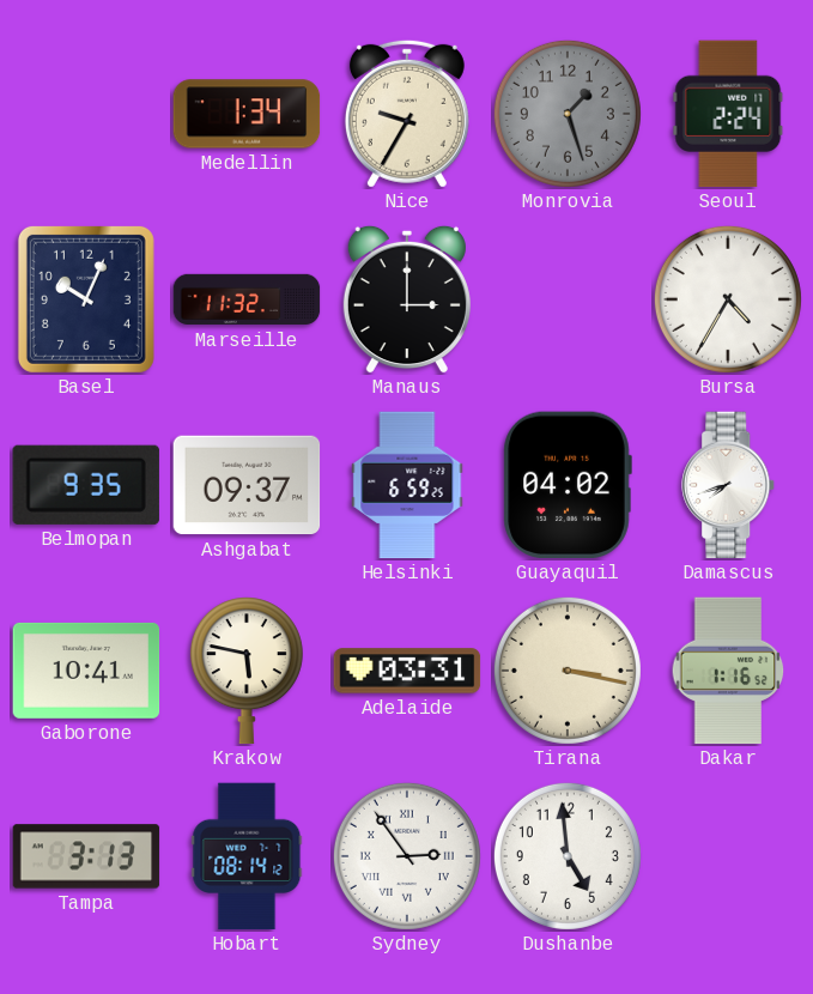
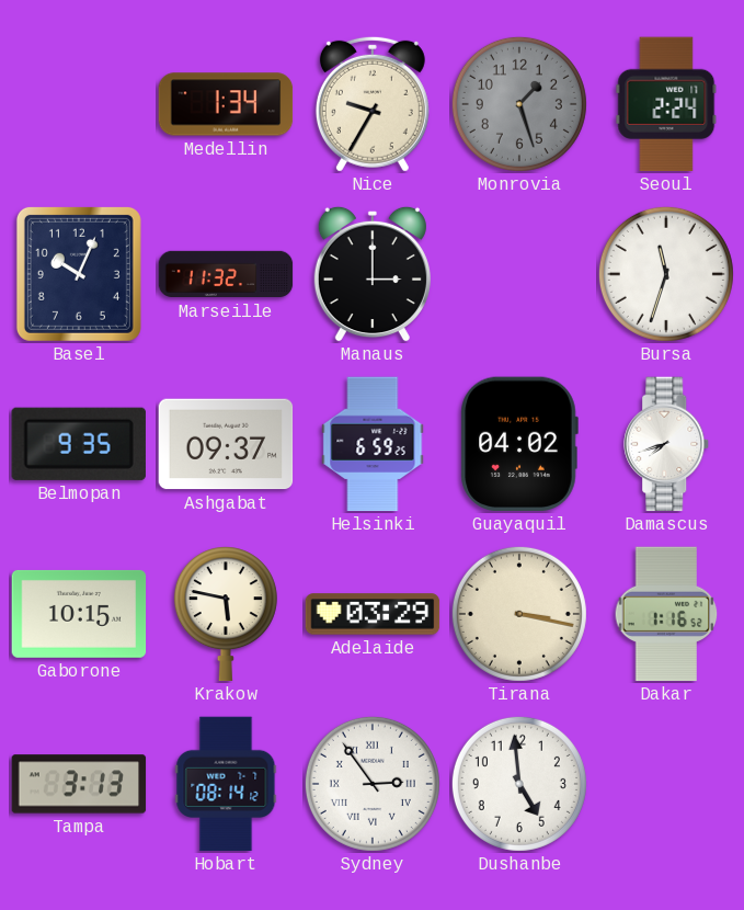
Bursa: 4:35 -> 11:33
Gaborone: 10:41 -> 10:15
Adelaide: 03:31 -> 03:29
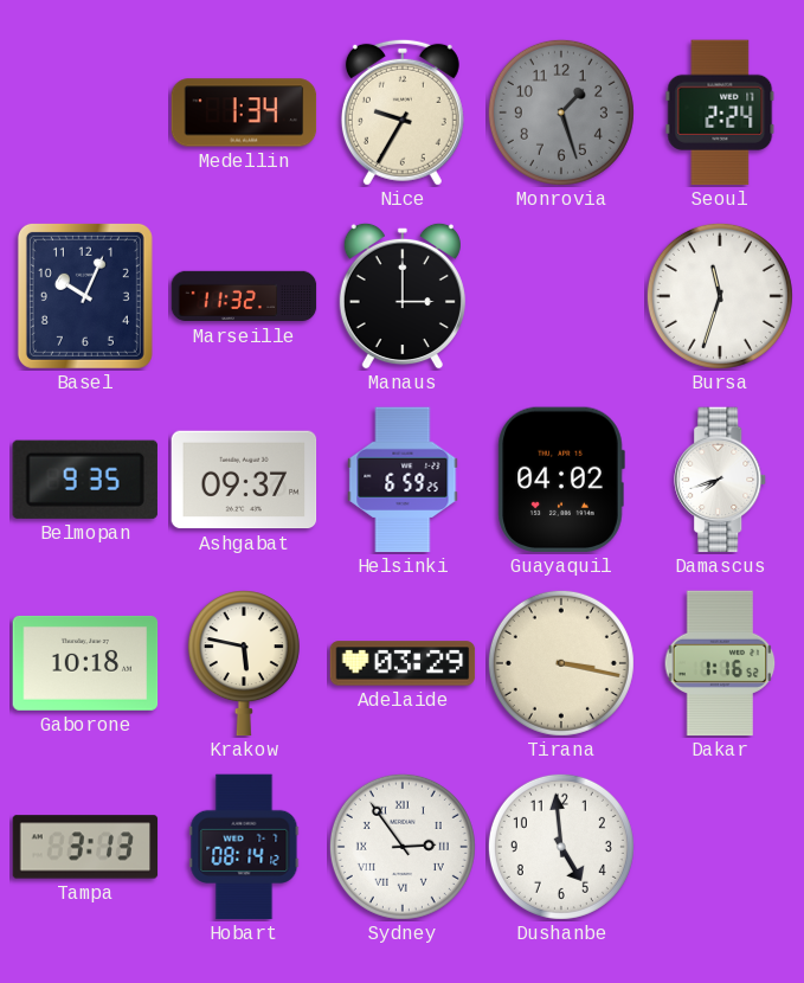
Gaborone: 10:15 -> 10:18
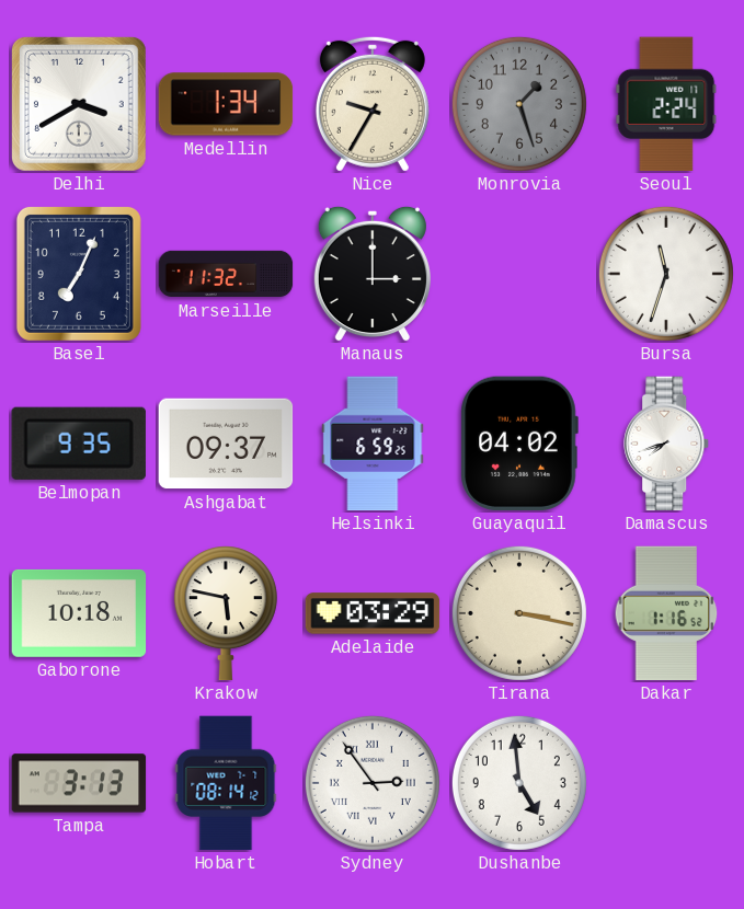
Delhi: none -> 3:40
Basel: 10:04 -> 7:04
